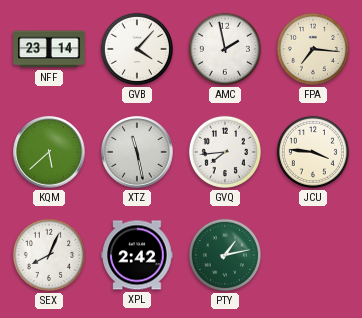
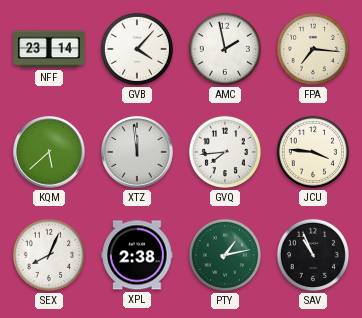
XTZ: 11:28 -> 11:59
XPL: 2:42 -> 2:38
SAV: none -> 10:56
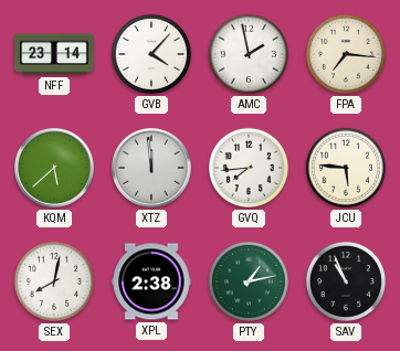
JCU: 3:46 -> 5:46
SEX: 8:04 -> 8:02
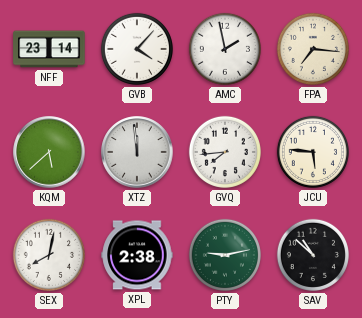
PTY: 1:13 -> 9:13
SAV: 10:56 -> 10:52
